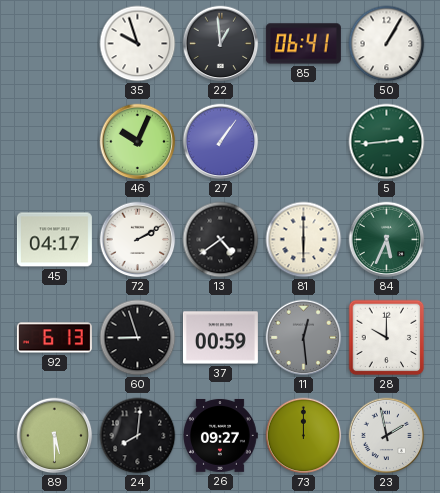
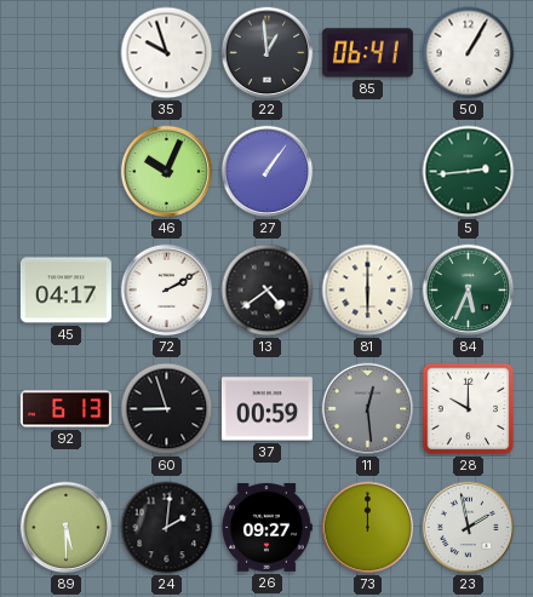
24: 8:01 -> 2:01
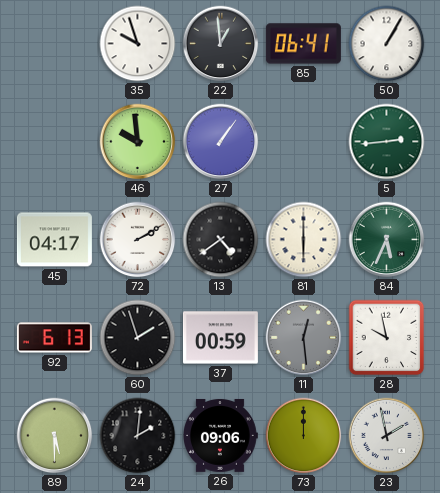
46: 10:04 -> 9:59
60: 8:57 -> 1:57
28: 10:00 -> 9:58
26: 09:27 -> 09:06
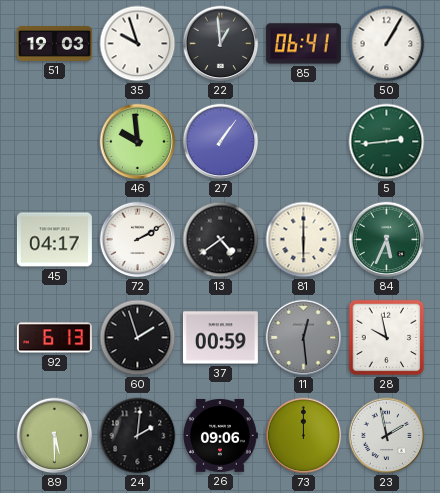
51: none -> 19:03
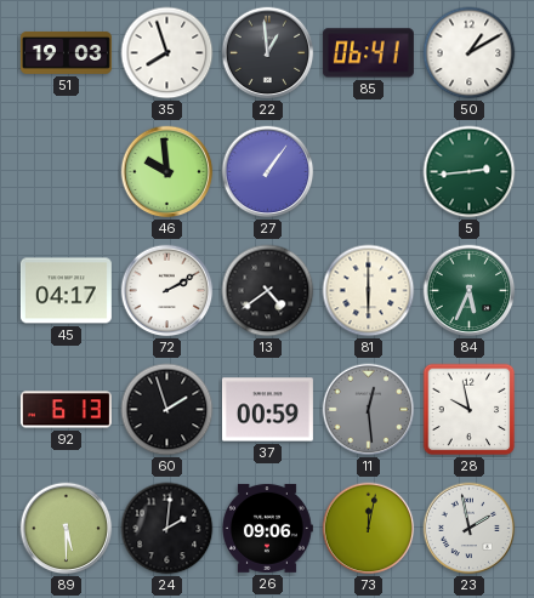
35: 9:57 -> 7:57
50: 1:05 -> 1:10
73: 12:00 -> 12:02
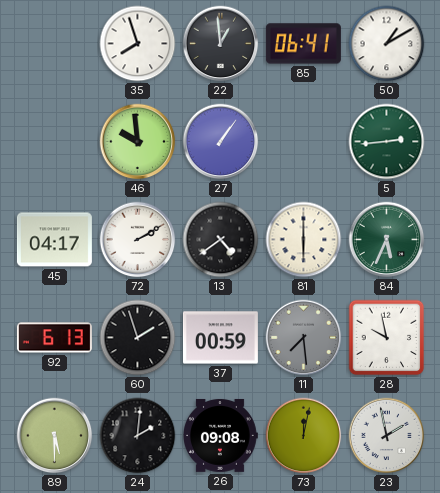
51: 19:03 -> none
11: 12:29 -> 7:29
26: 09:06 -> 09:08
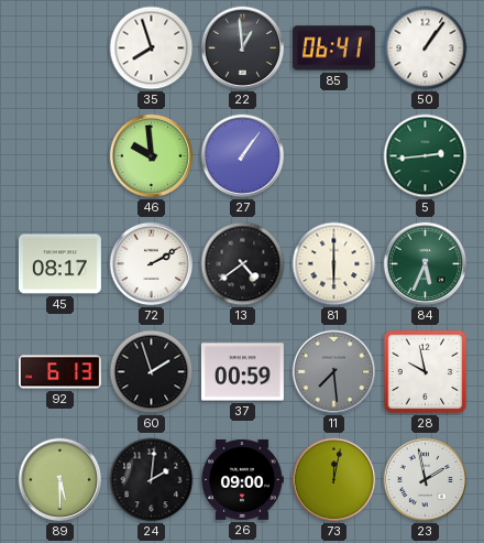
50: 1:10 -> 1:06
45: 04:17 -> 08:17
26: 09:08 -> 09:00
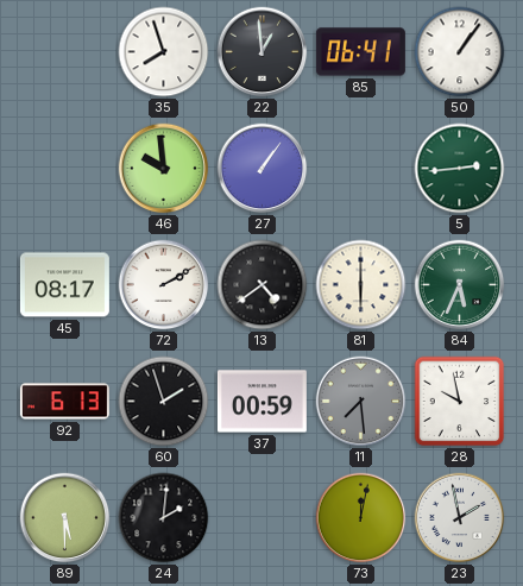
26: 09:00 -> none
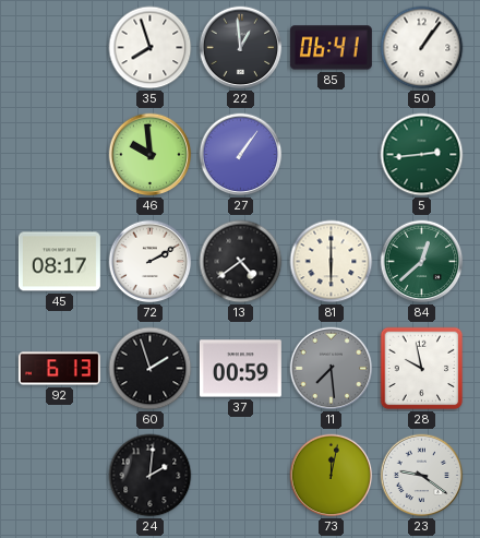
84: 5:34 -> 12:38
89: 5:30 -> none
23: 1:58 -> 9:21
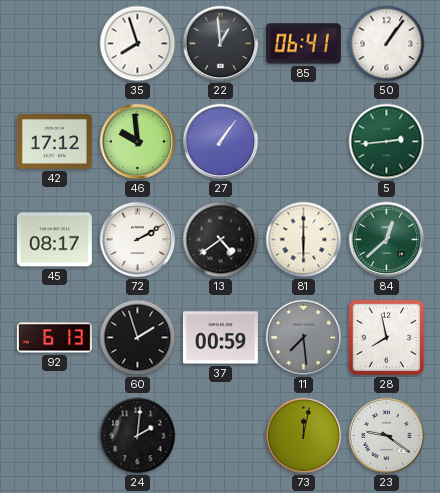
42: none -> 17:12
28: 9:58 -> 7:58
